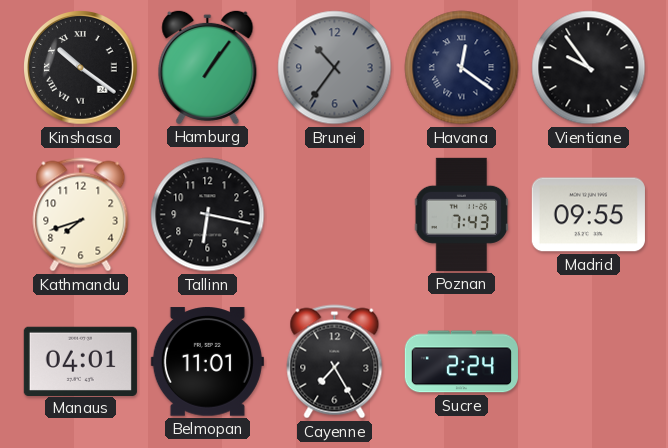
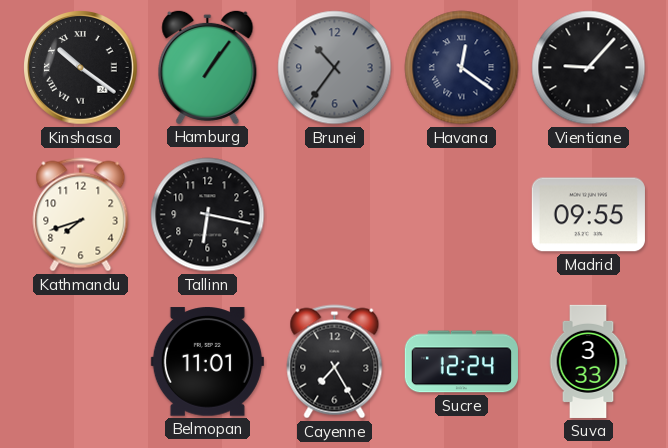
Vientiane: 9:54 -> 9:07
Poznan: 7:43 -> none
Manaus: 04:01 -> none
Sucre: 2:24 -> 12:24
Suva: none -> 3:33
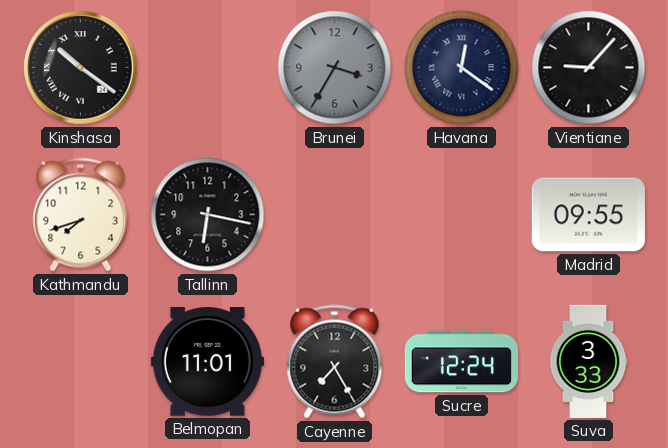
Hamburg: 1:06 -> none
Brunei: 10:36 -> 3:35
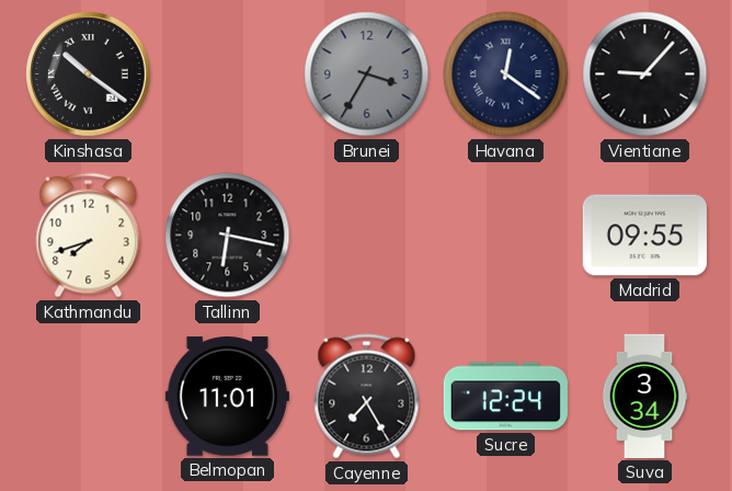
Suva: 3:33 -> 3:34
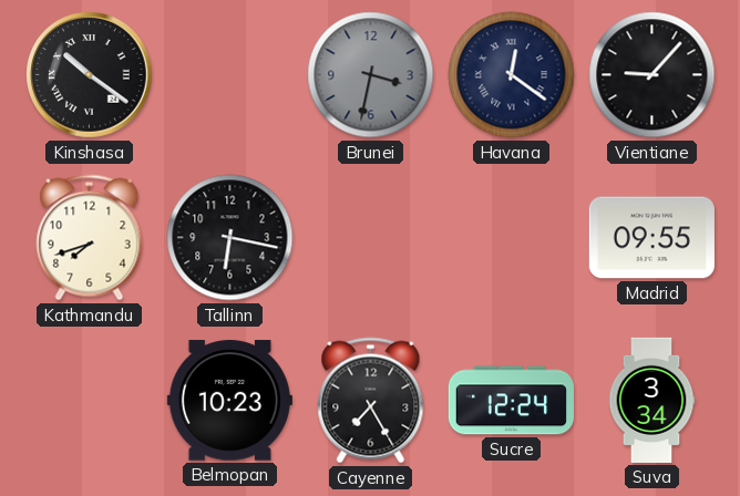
Brunei: 3:35 -> 3:32
Belmopan: 11:01 -> 10:23
